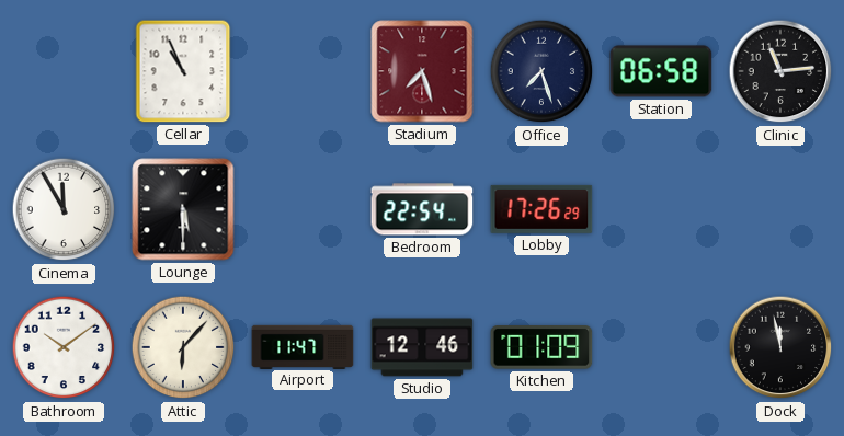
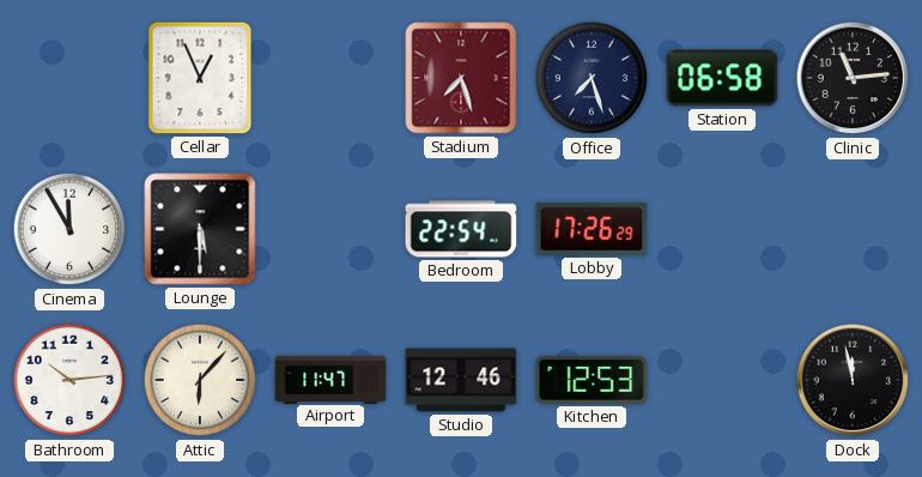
Cellar: 10:56 -> 12:56
Bathroom: 10:09 -> 10:14
Kitchen: 01:09 -> 12:53
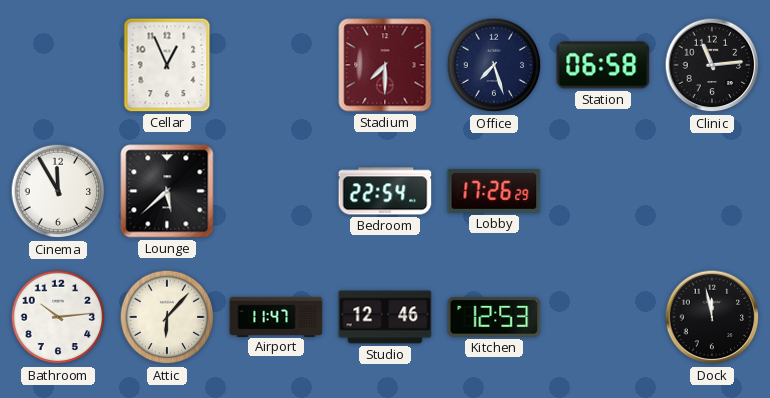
Stadium: 7:27 -> 7:30
Lounge: 5:30 -> 5:38
